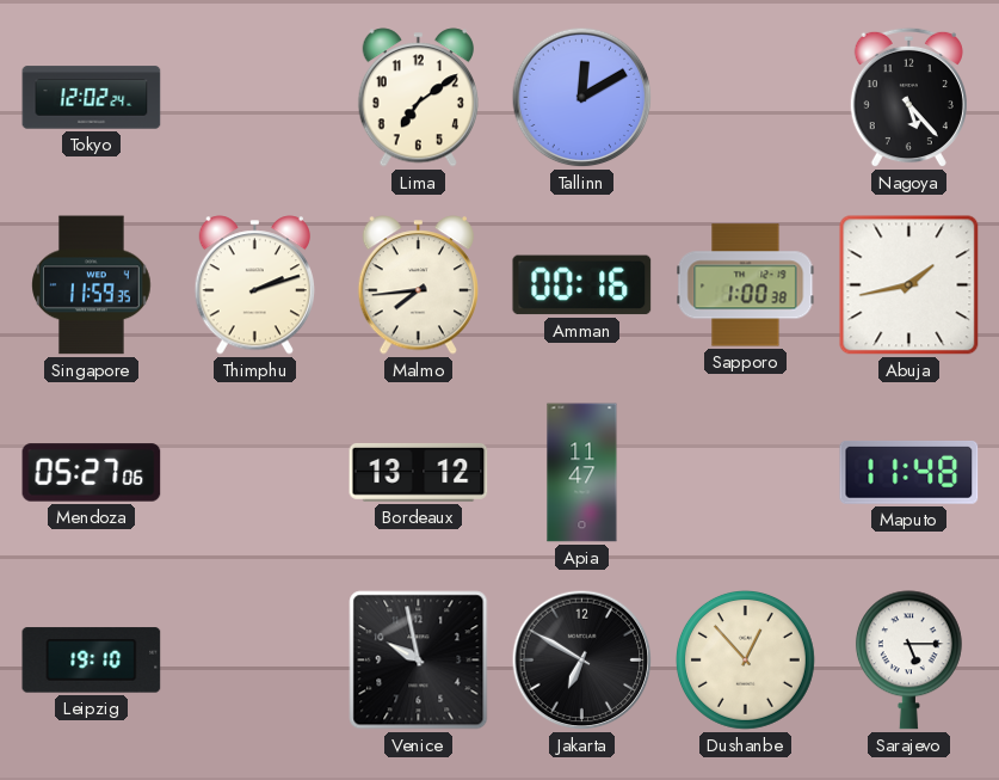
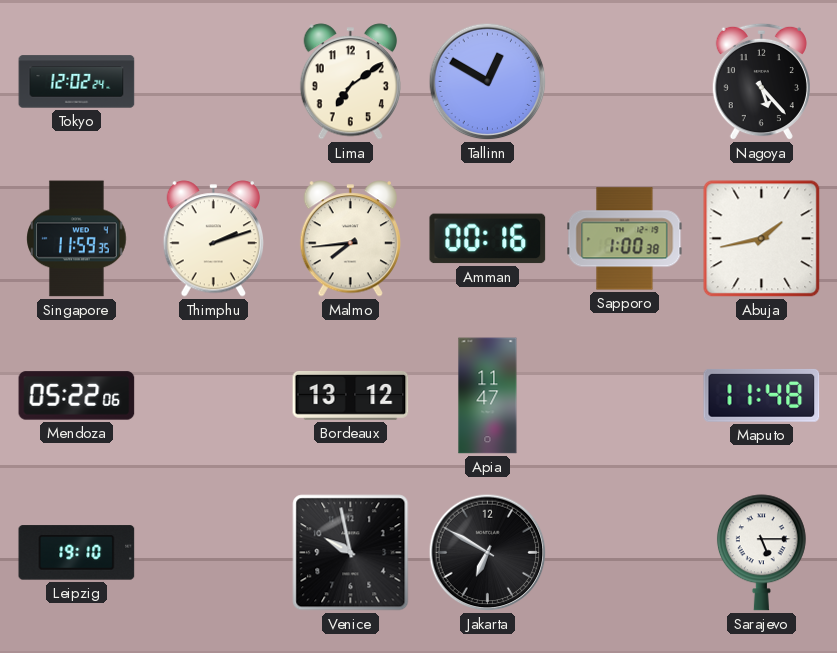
Tallinn: 12:10 -> 12:50
Mendoza: 05:27 -> 05:22
Dushanbe: 12:53 -> none
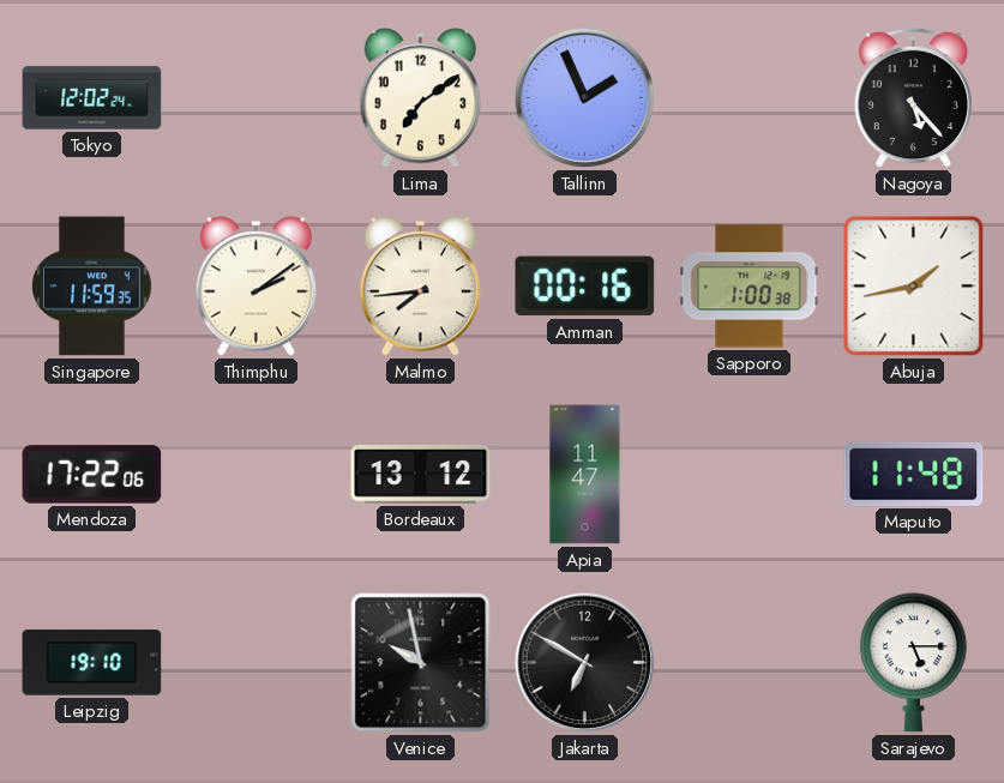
Tallinn: 12:50 -> 1:56
Thimphu: 2:12 -> 2:09
Mendoza: 05:22 -> 17:22
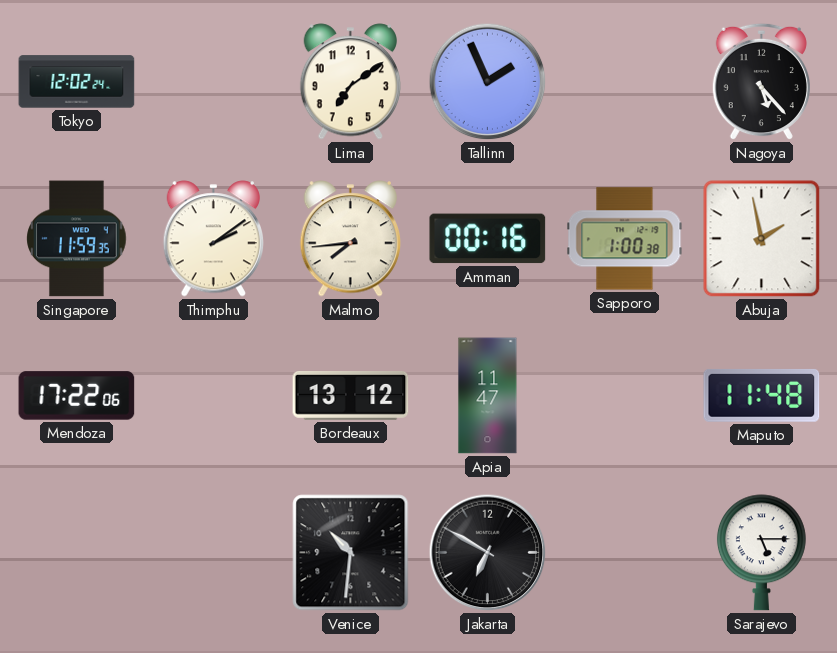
Abuja: 1:43 -> 1:58
Leipzig: 19:10 -> none
Venice: 9:58 -> 10:31
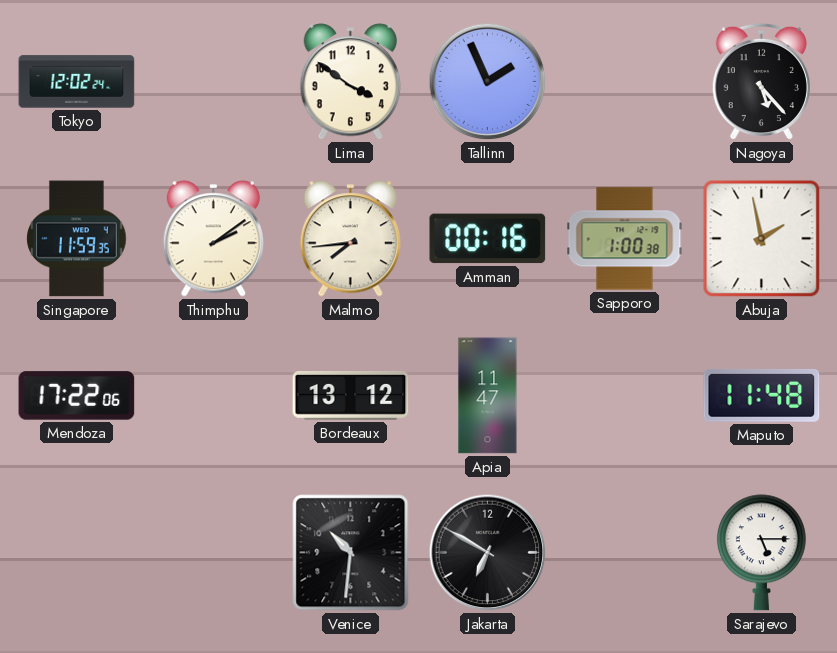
Lima: 7:09 -> 3:51
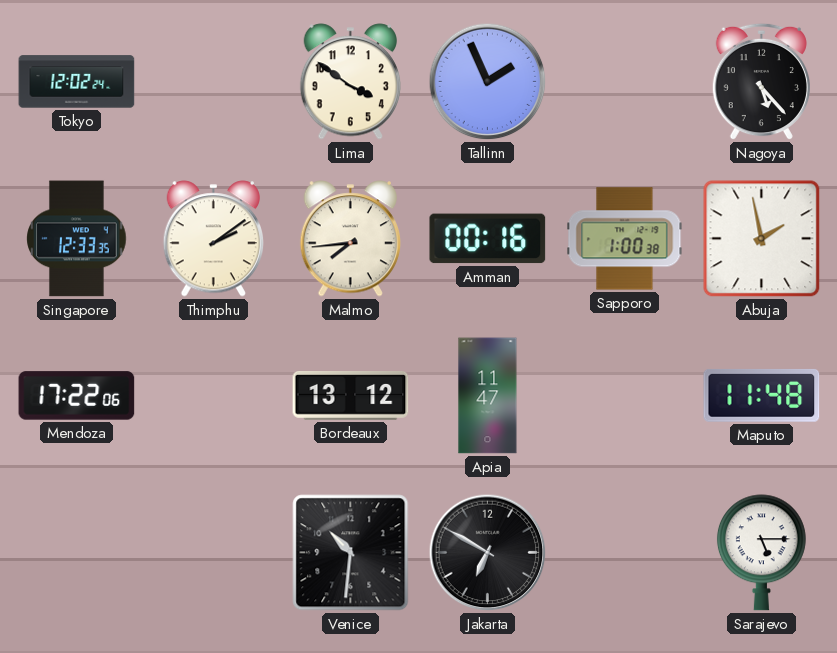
Singapore: 11:59 -> 12:33
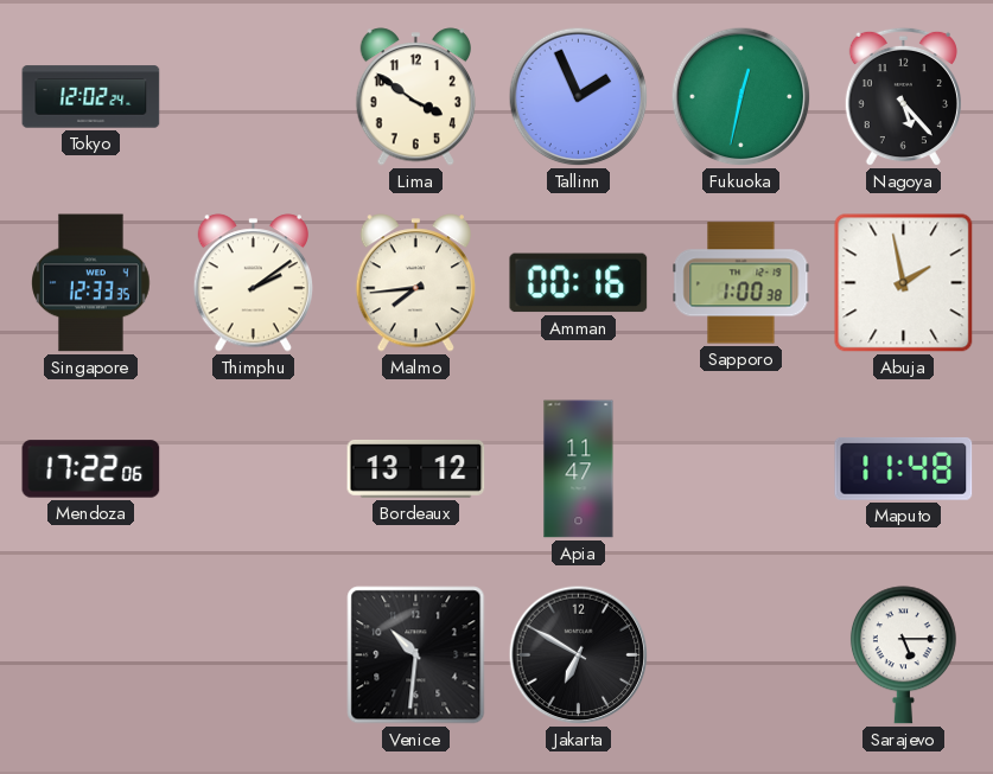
Fukuoka: none -> 12:32
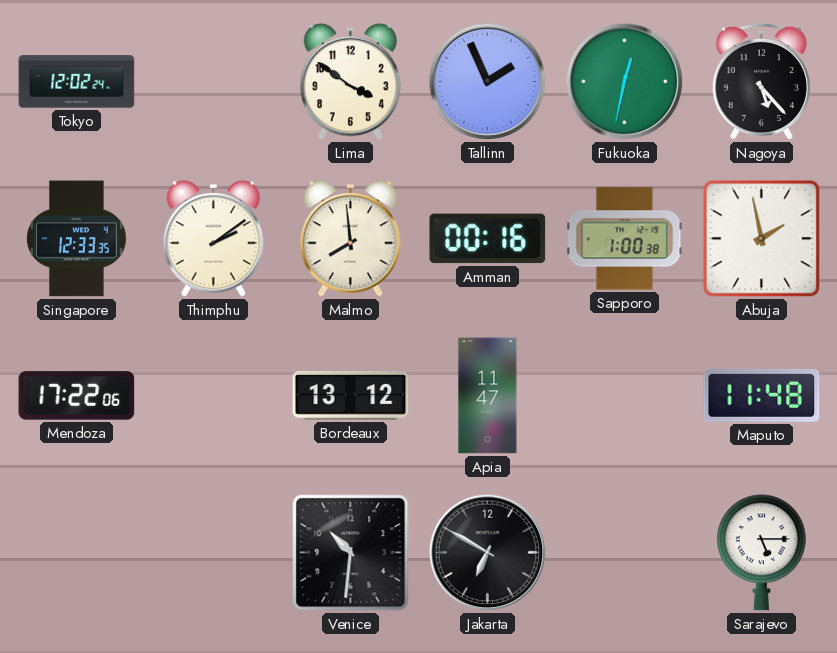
Malmo: 7:44 -> 7:59
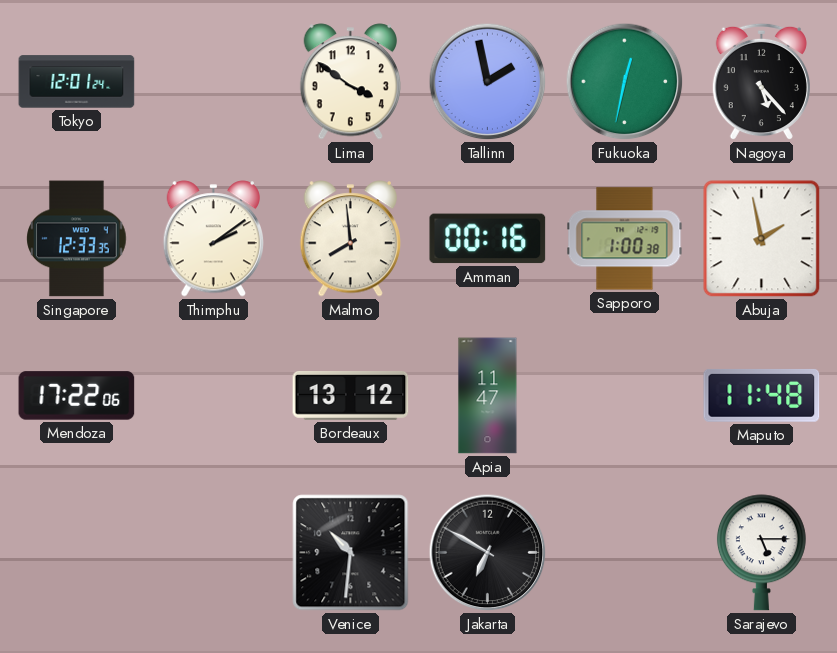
Tokyo: 12:02 -> 12:01
Tallinn: 1:56 -> 1:58
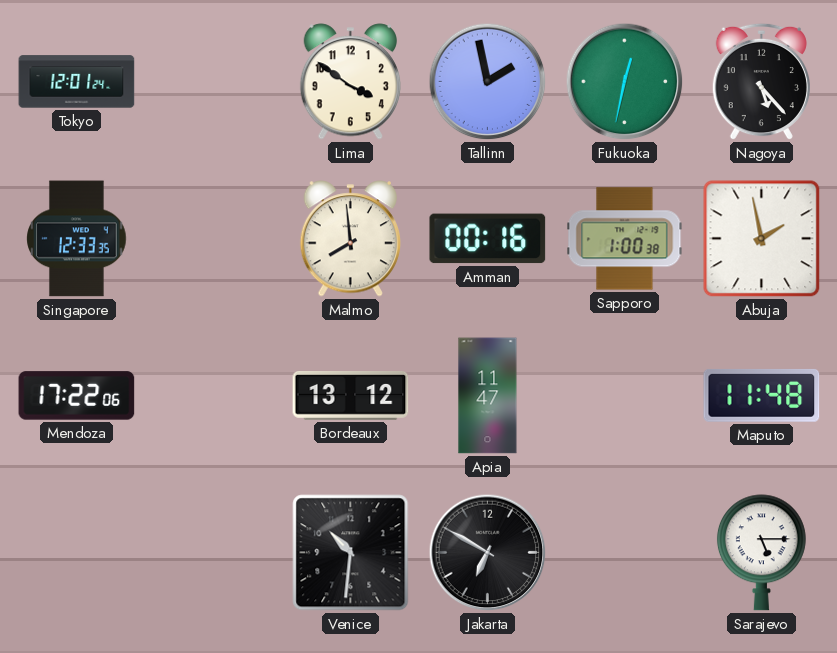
Thimphu: 2:09 -> none
